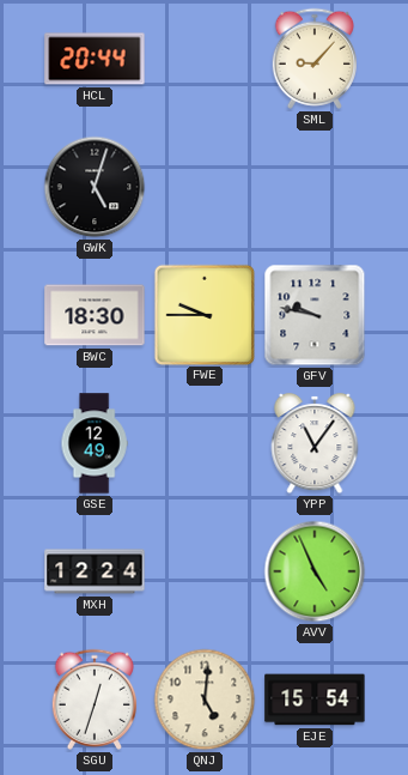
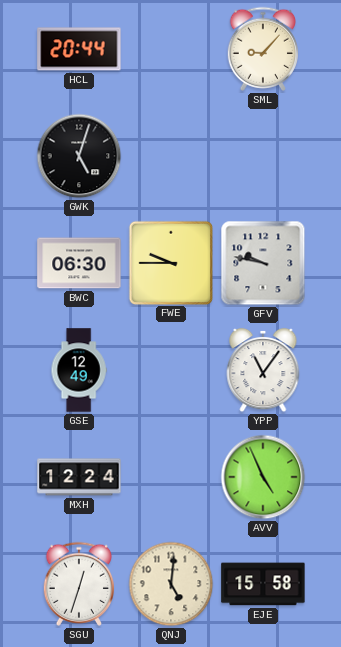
BWC: 18:30 -> 06:30
EJE: 15:54 -> 15:58
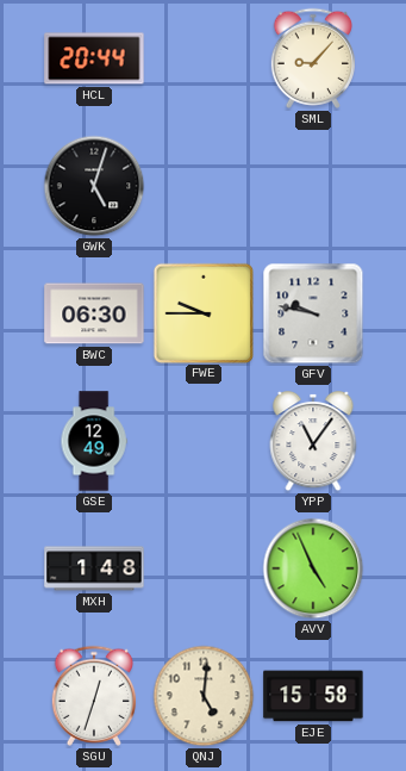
MXH: 12:24 -> 1:48
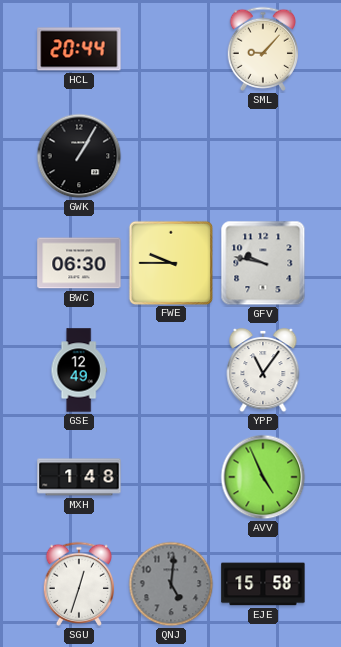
GWK: 5:03 -> 1:05
QNJ dial: cream -> grey
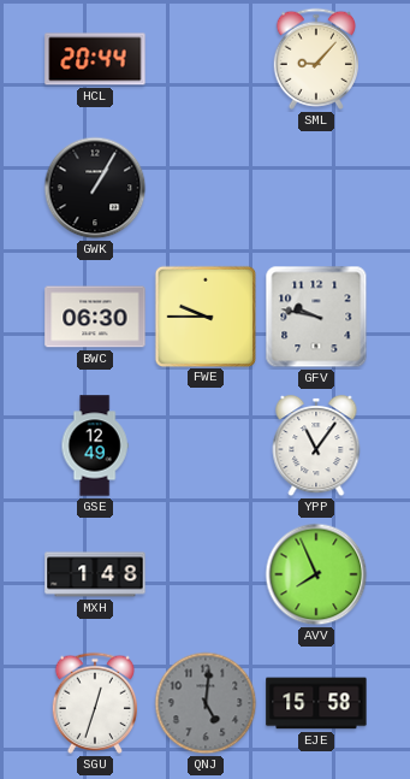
AVV: 4:56 -> 7:56
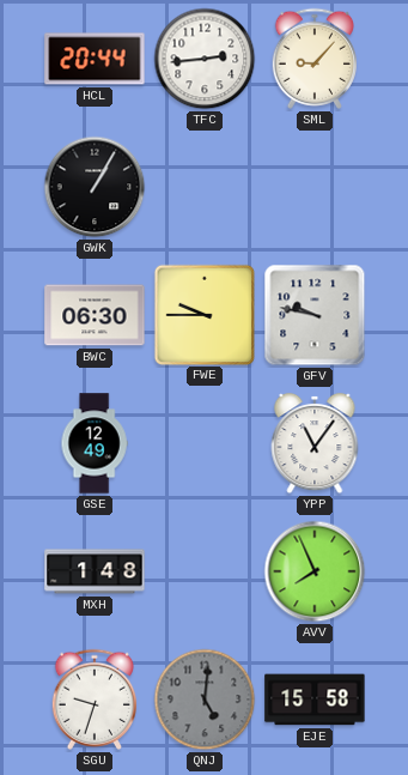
TFC: none -> 2:44
SGU: 12:33 -> 9:33
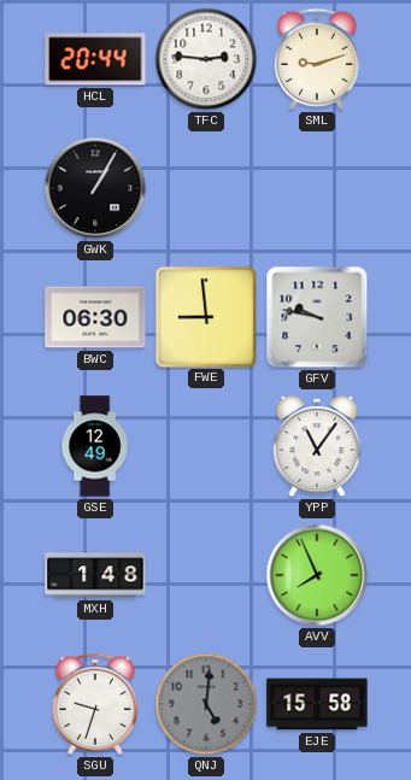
TFC: 2:44 -> 2:46
SML: 9:07 -> 9:12
FWE: 9:45 -> 8:59
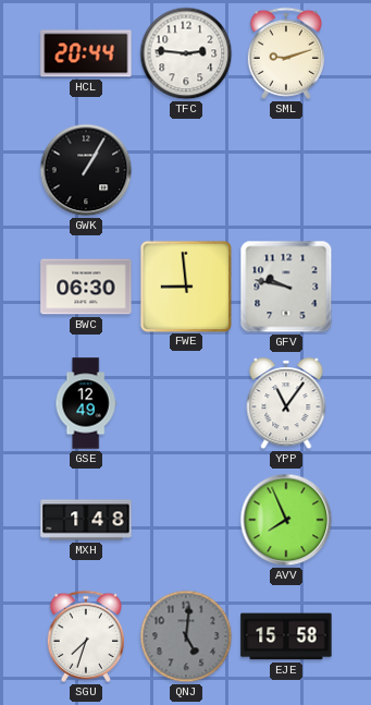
SGU: 9:33 -> 7:33
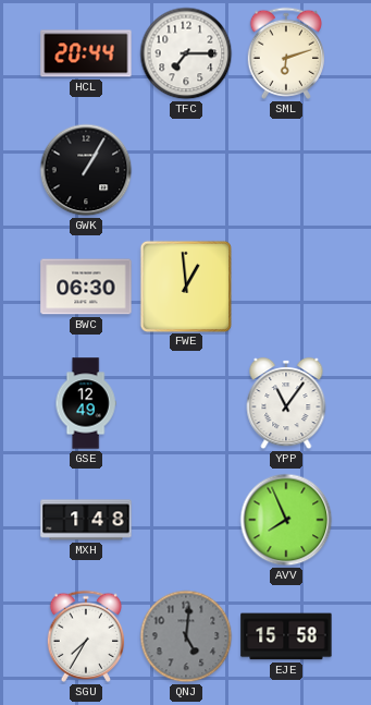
TFC: 2:46 -> 7:15
SML: 9:12 -> 6:12
FWE: 8:59 -> 12:59
GFV: 9:47 -> none
SGU: 7:33 -> 7:35
